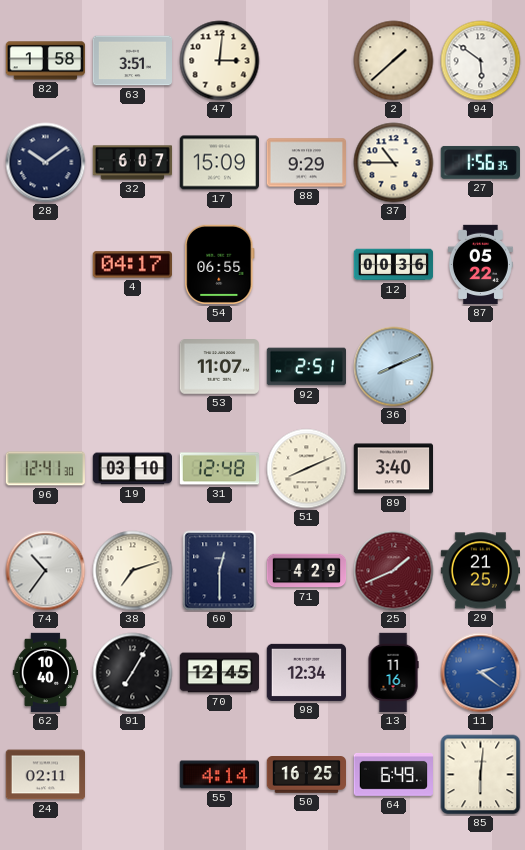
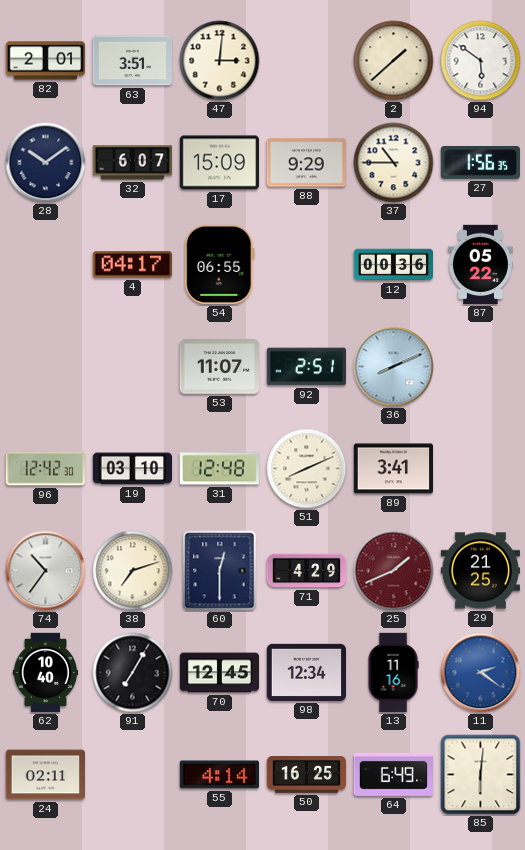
82: 1:58 -> 2:01
96: 12:41 -> 12:42
89: 3:40 -> 3:41
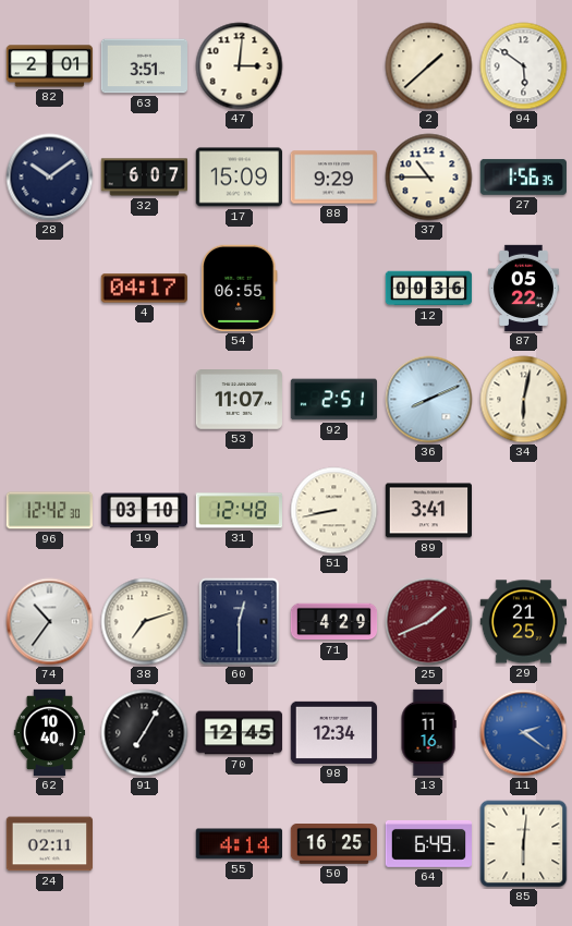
34: none -> 6:02
51: 8:11 -> 8:43
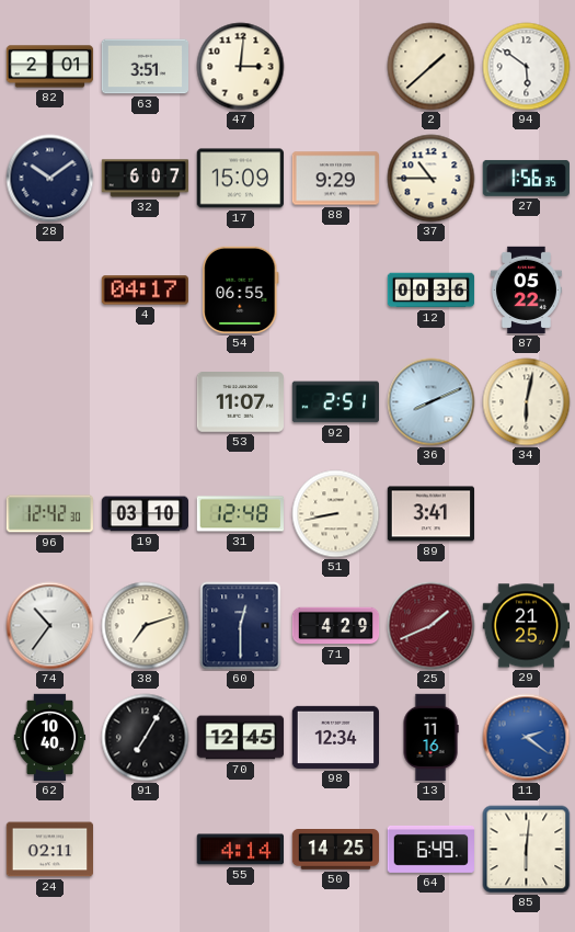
50: 16:25 -> 14:25
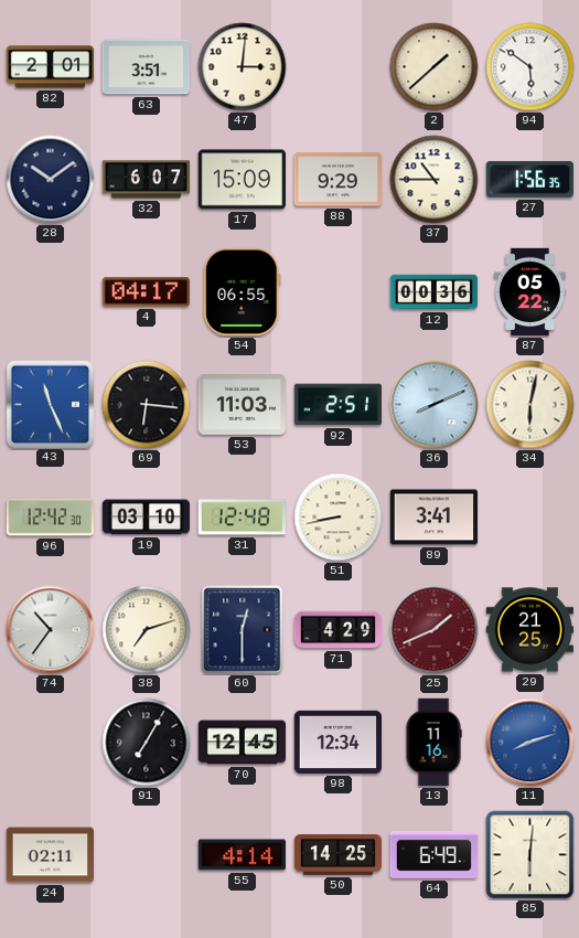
43: none -> 11:26
69: none -> 6:16
53: 11:07 -> 11:03
62: 10:40 -> none
11: 2:21 -> 8:12
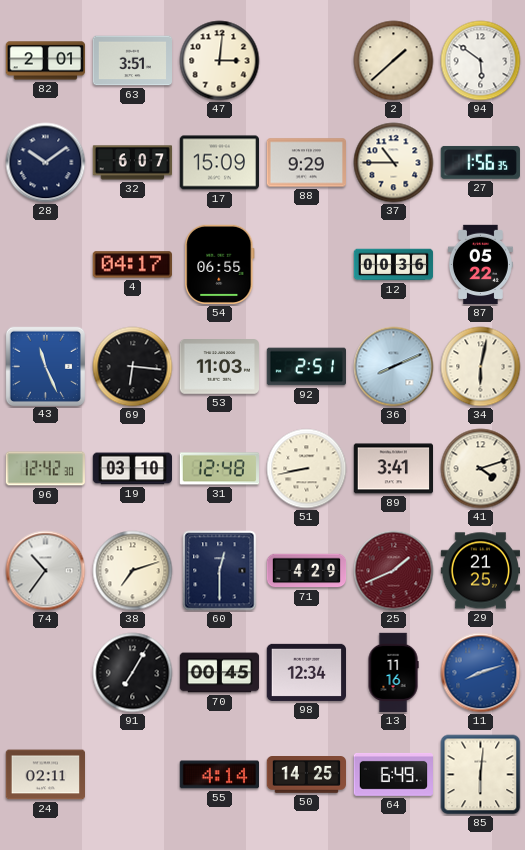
41: none -> 4:12
70: 12:45 -> 00:45
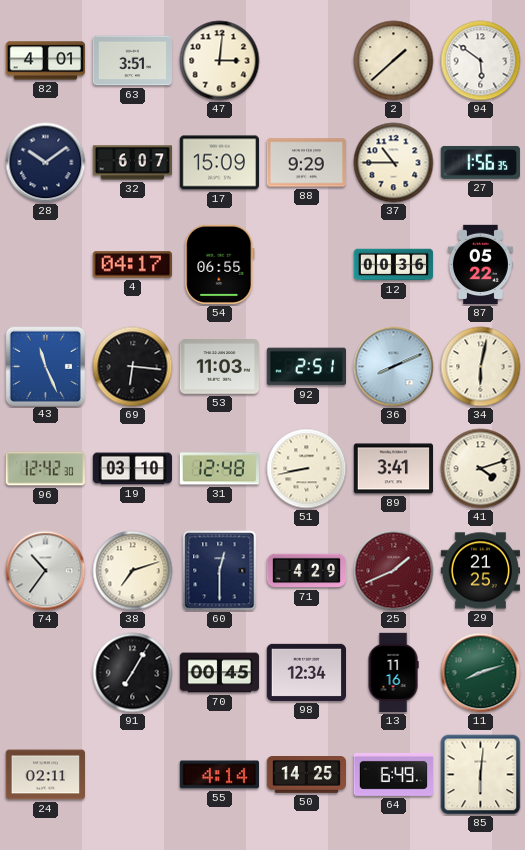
82: 2:01 -> 4:01
11 dial: blue -> green
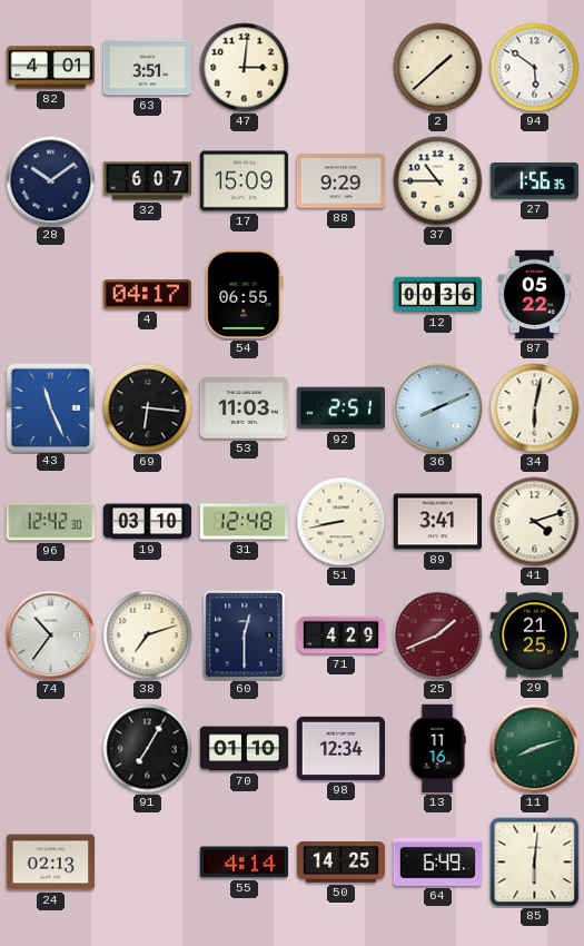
70: 00:45 -> 01:10
24: 02:11 -> 02:13
